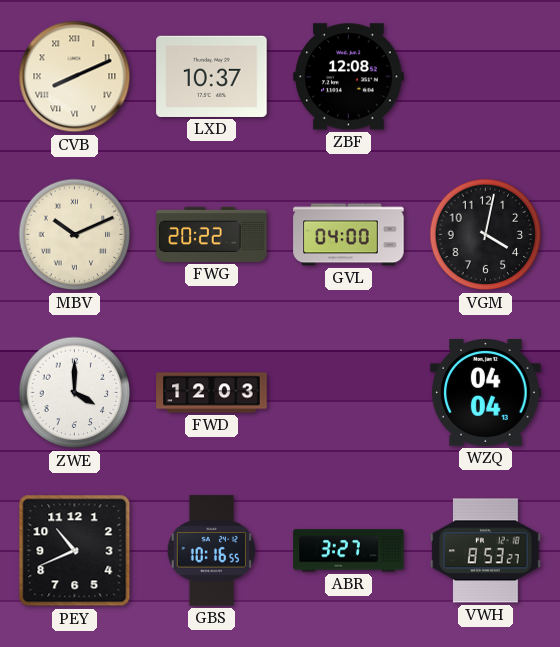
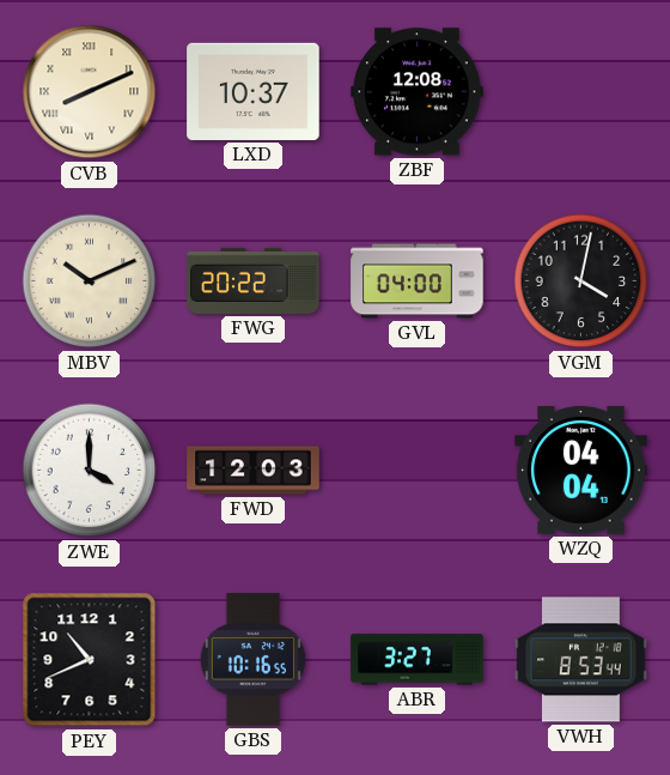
VWH: 8:53:27 -> 8:53:44
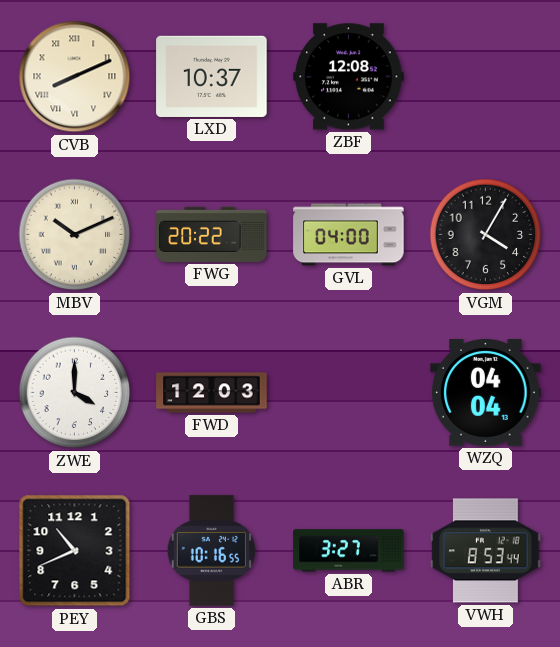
VGM: 4:02 -> 4:05
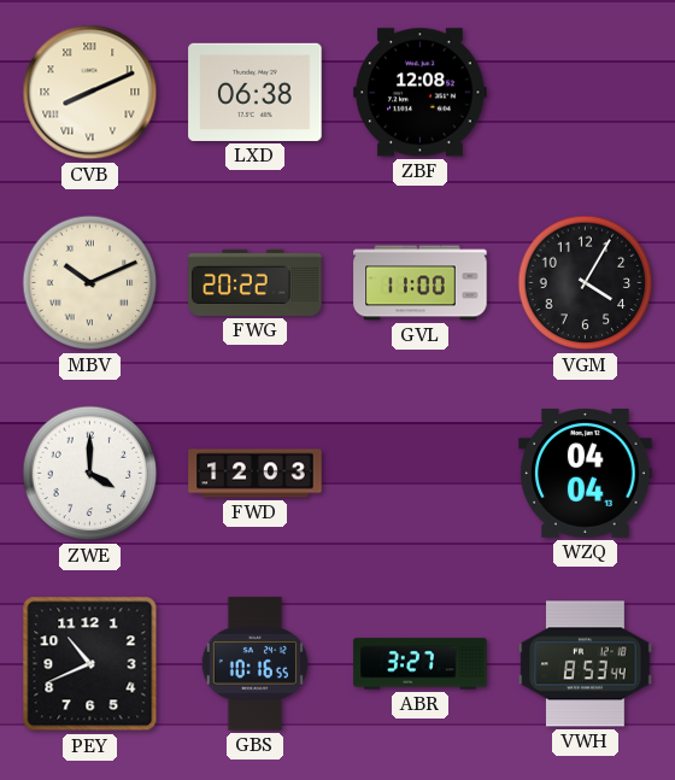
LXD: 10:37 -> 06:38
GVL: 04:00 -> 11:00
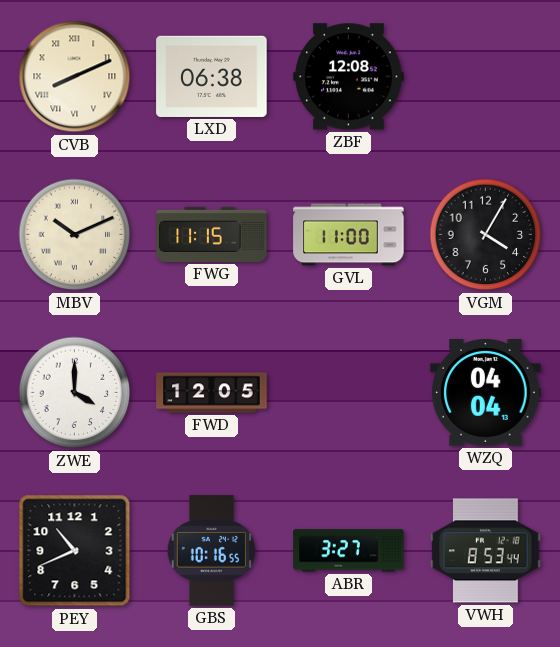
FWG: 20:22 -> 11:15
FWD: 12:03 -> 12:05
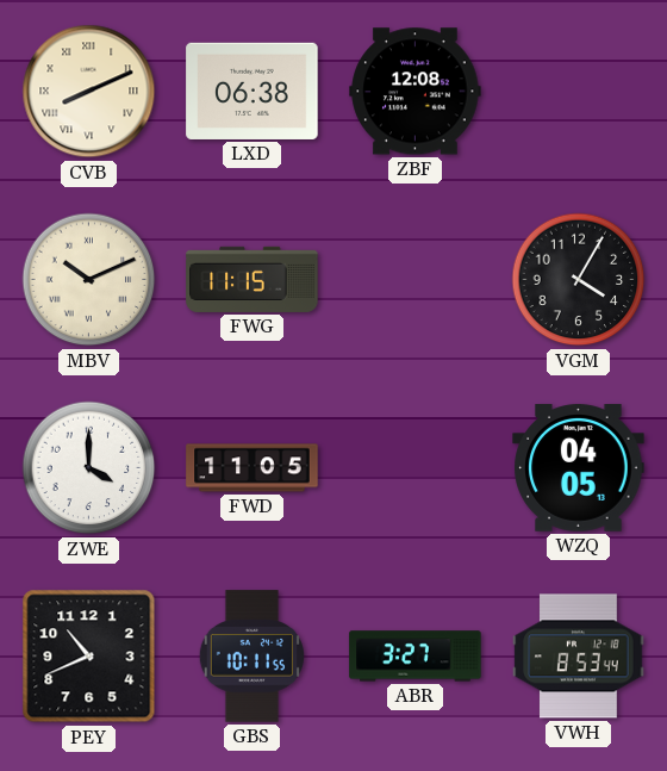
GVL: 11:00 -> none
FWD: 12:05 -> 11:05
WZQ: 04:04 -> 04:05
GBS: 10:16 -> 10:11
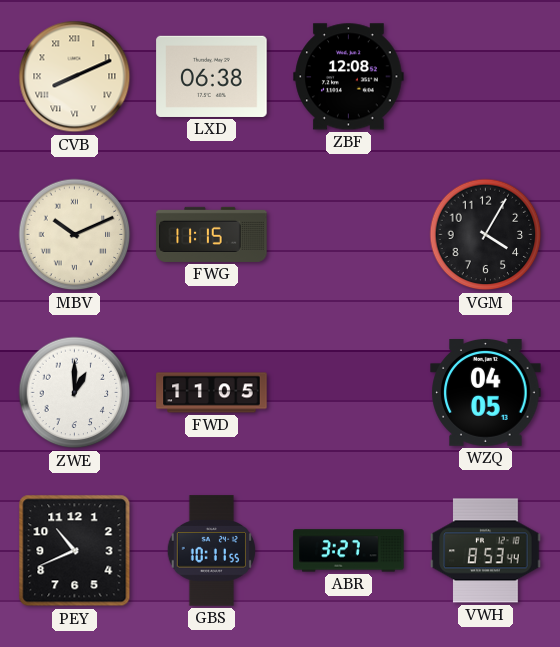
ZWE: 4:00 -> 1:00
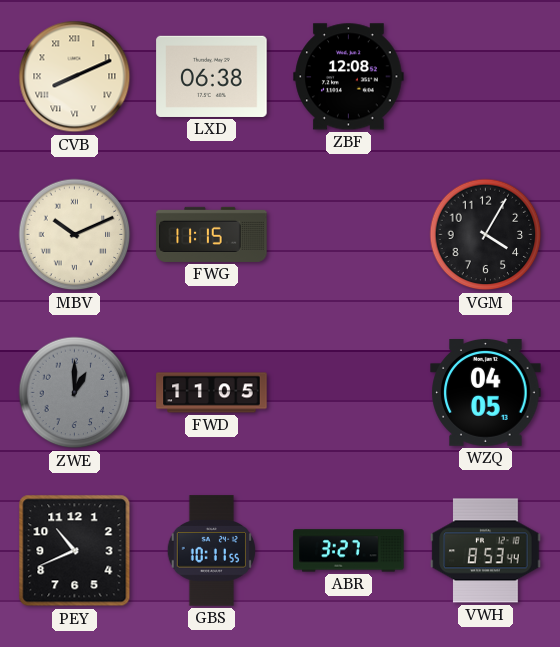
ZWE dial: white -> grey
